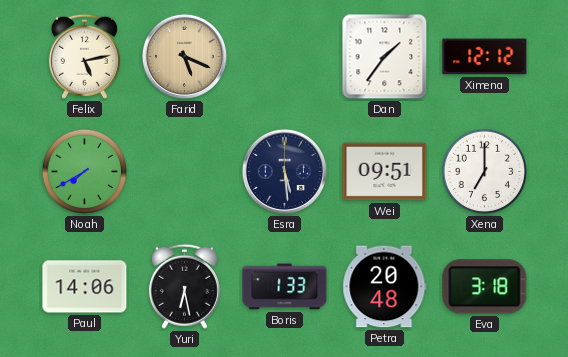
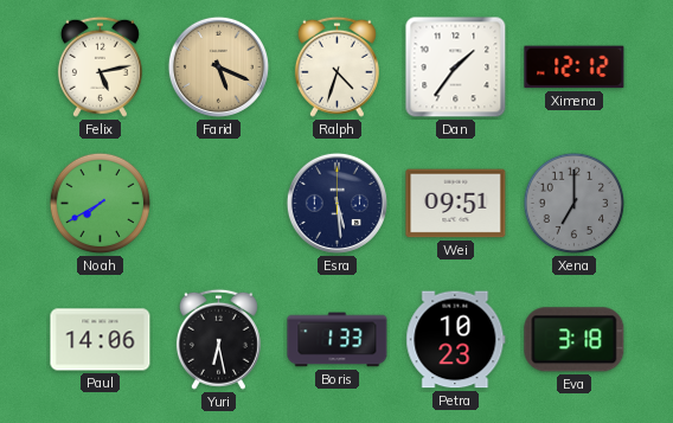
Ralph: none -> 4:33
Xena dial: white -> grey
Petra: 20:48 -> 10:23
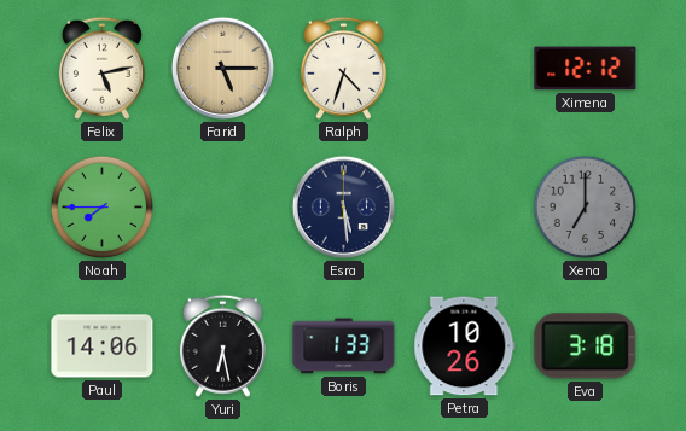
Farid: 5:19 -> 5:15
Dan: 1:36 -> none
Noah: 7:40 -> 7:45
Wei: 09:51 -> none
Petra: 10:23 -> 10:26
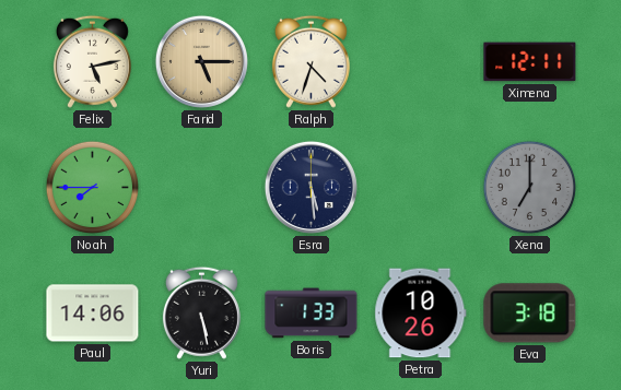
Ximena: 12:12 -> 12:11
Yuri: 6:28 -> 5:28
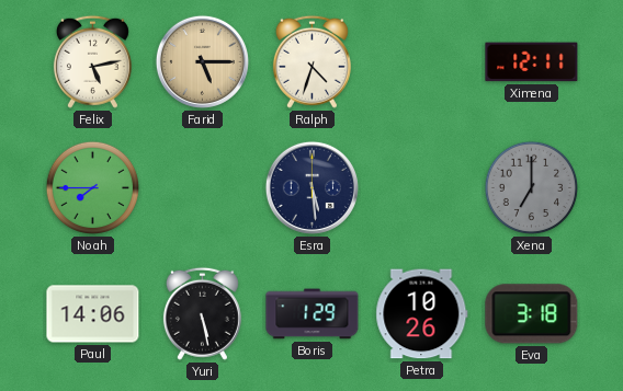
Boris: 1:33 -> 1:29
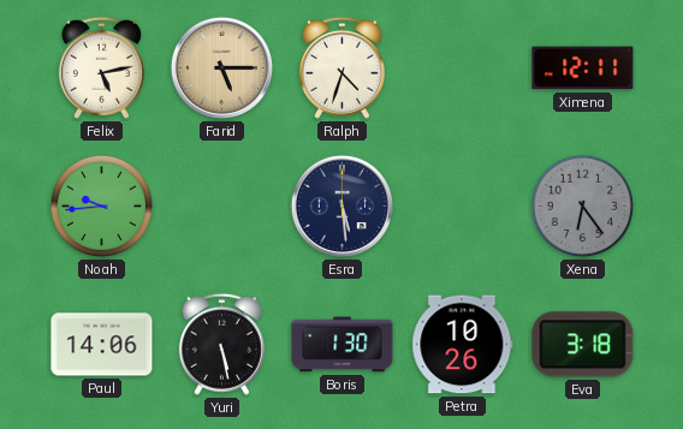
Noah: 7:45 -> 9:44
Xena: 7:00 -> 6:24
Boris: 1:29 -> 1:30
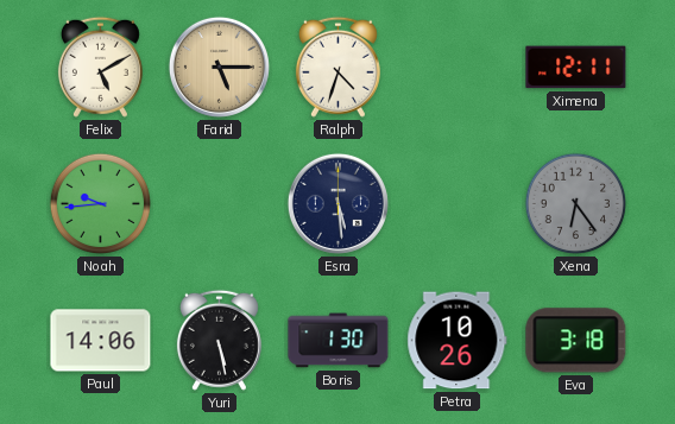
Felix: 5:13 -> 5:10
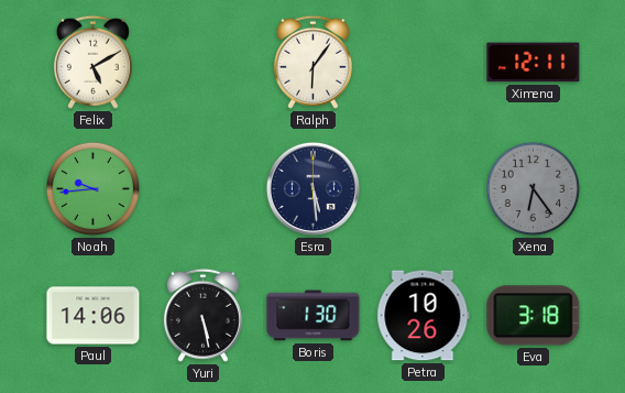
Farid: 5:15 -> none
Ralph: 4:33 -> 6:06
